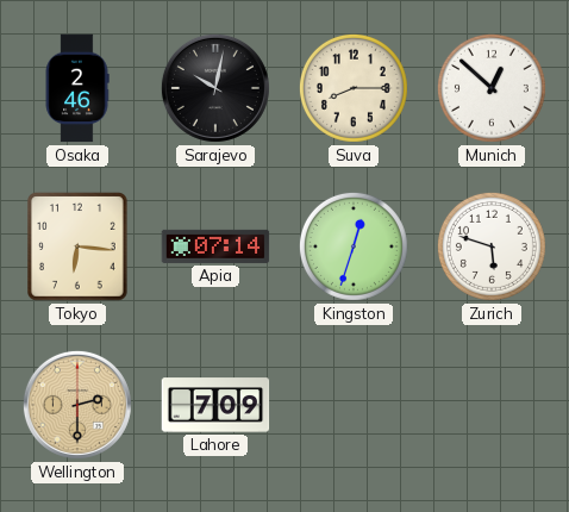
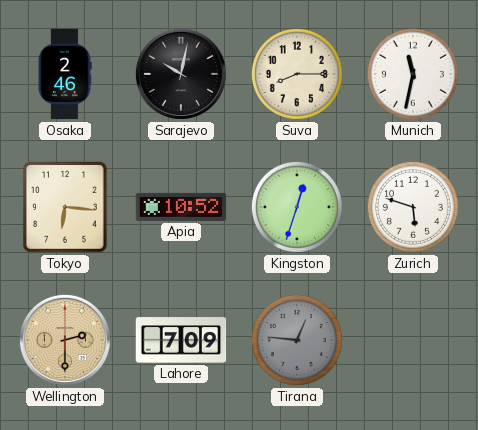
Munich: 12:52 -> 11:32
Apia: 07:14 -> 10:52
Tirana: none -> 12:46
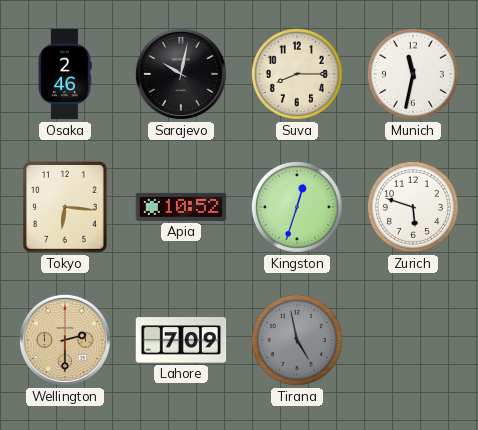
Tirana: 12:46 -> 4:58
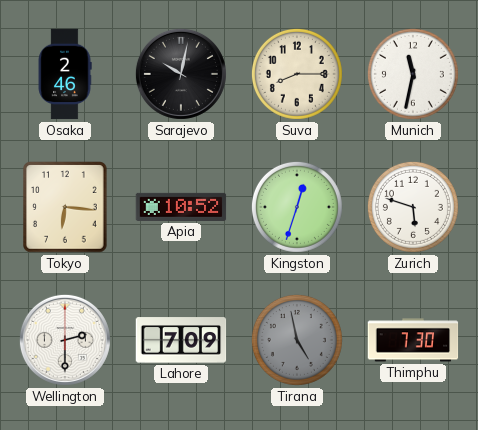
Wellington dial: champagne -> white
Thimphu: none -> 7:30
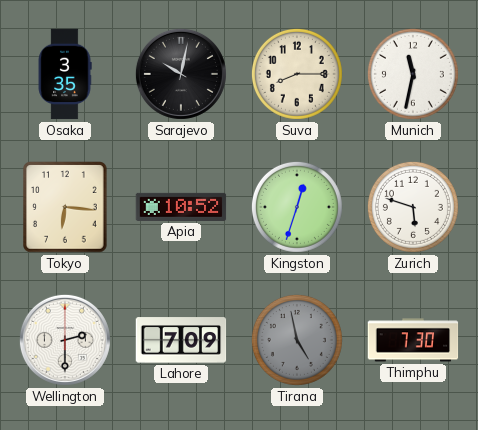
Osaka: 2:46 -> 3:35
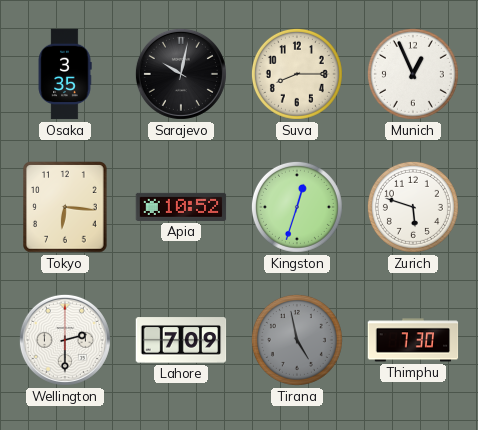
Munich: 11:32 -> 12:56
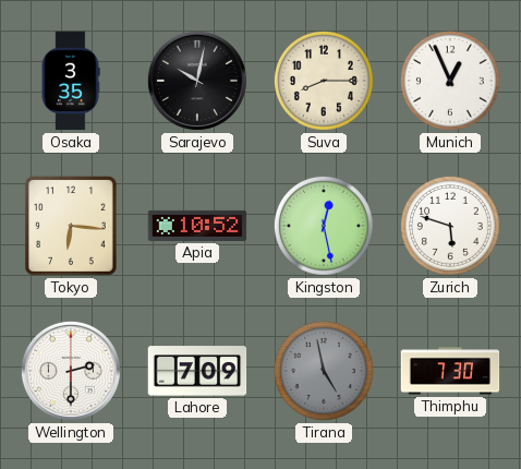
Kingston: 12:33 -> 12:28
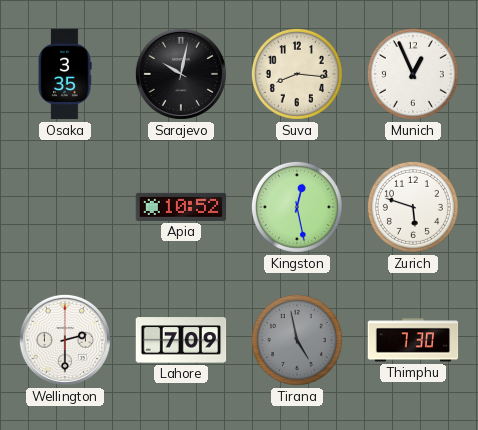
Suva: 8:15 -> 8:16
Tokyo: 6:16 -> none
